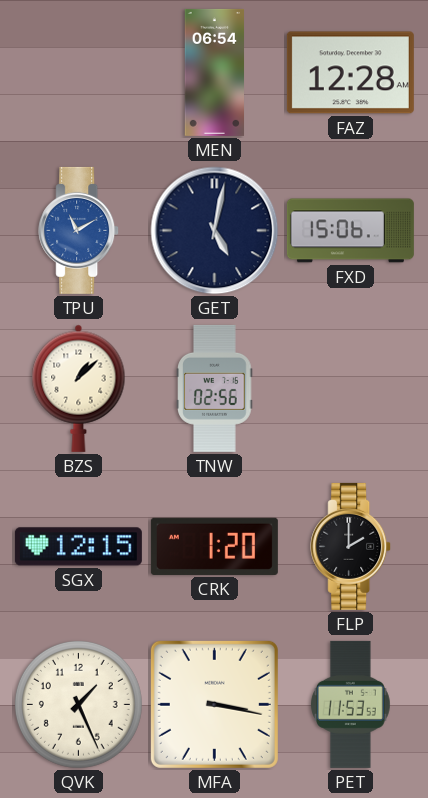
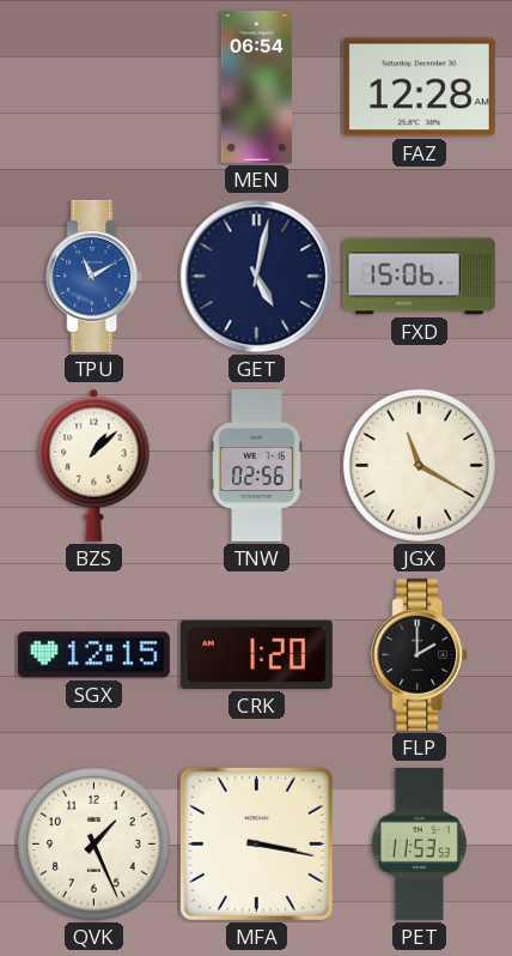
JGX: none -> 11:20
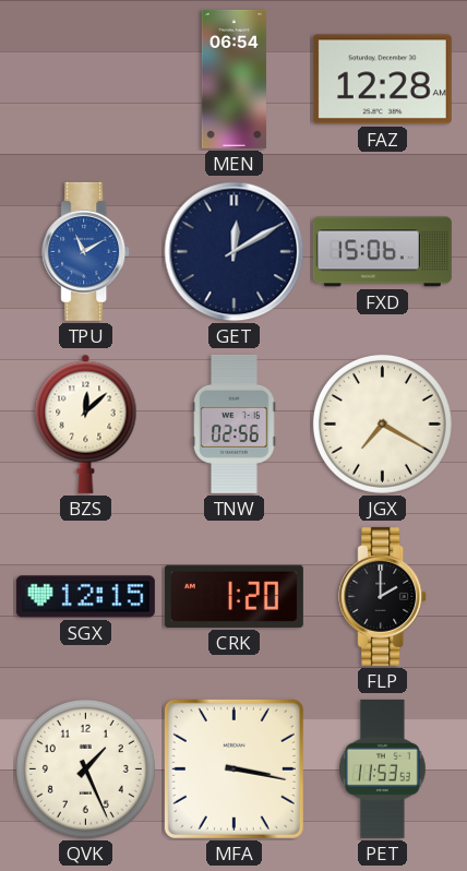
GET: 5:02 -> 12:10
BZS: 1:08 -> 12:08
JGX: 11:20 -> 7:20
